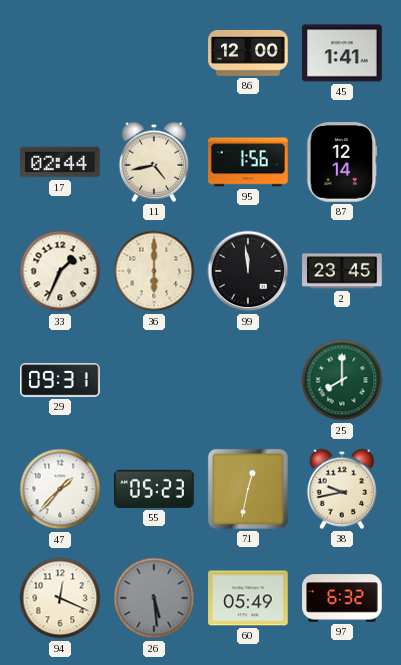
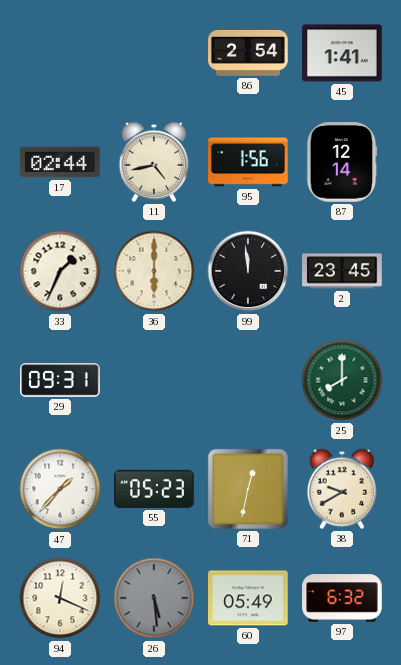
86: 12:00 -> 2:54
38: 9:43 -> 9:40
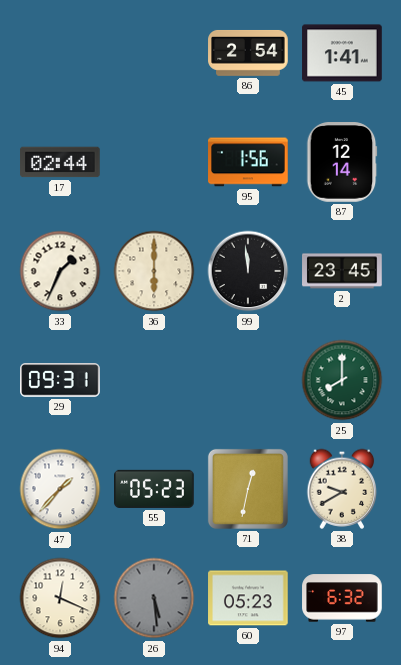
11: 4:43 -> none
60: 05:49 -> 05:23
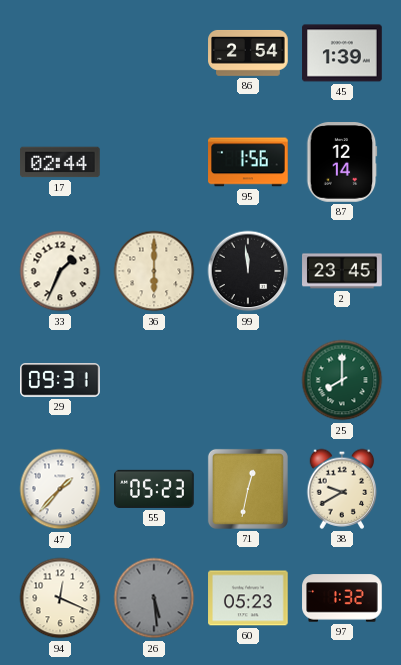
45: 1:41 -> 1:39
97: 6:32 -> 1:32
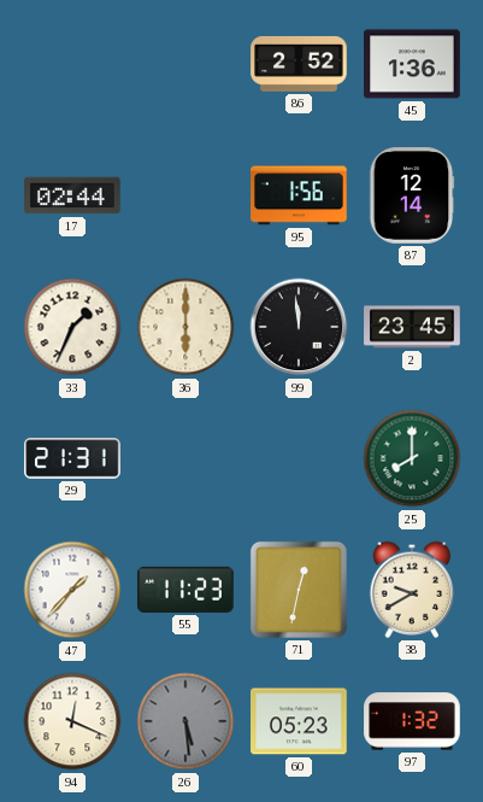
86: 2:54 -> 2:52
45: 1:39 -> 1:36
29: 09:31 -> 21:31
55: 05:23 -> 11:23
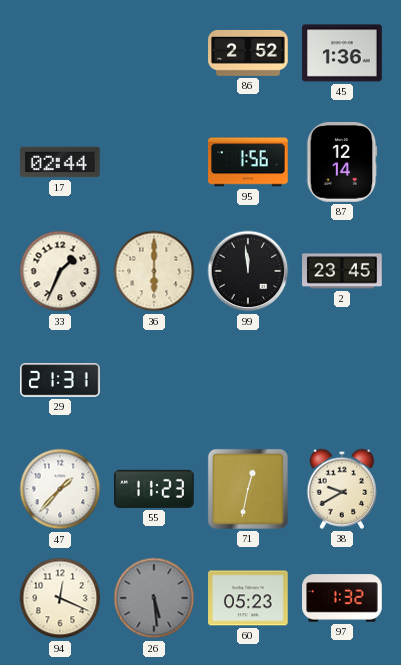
25: 8:00 -> none
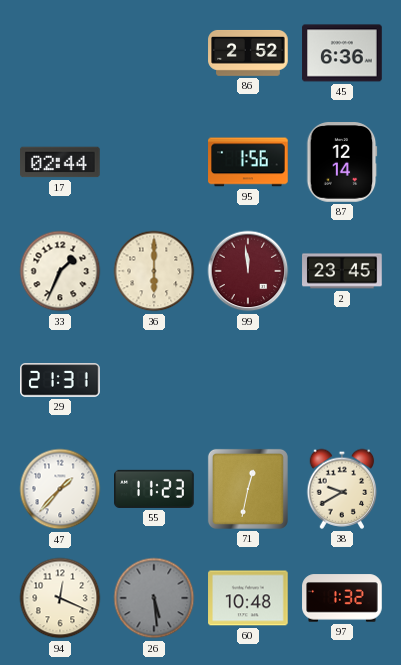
45: 1:36 -> 6:36
99 dial: black -> burgundy
60: 05:23 -> 10:48
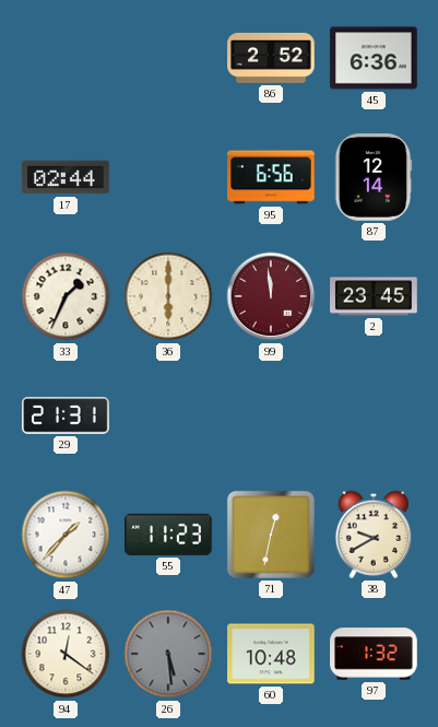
95: 1:56 -> 6:56
94: 12:19 -> 12:21
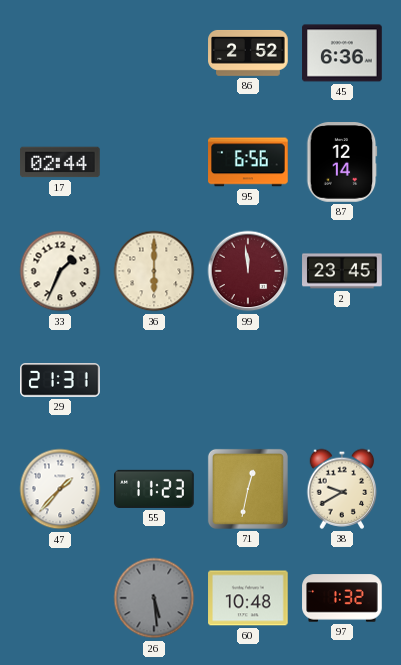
94: 12:21 -> none
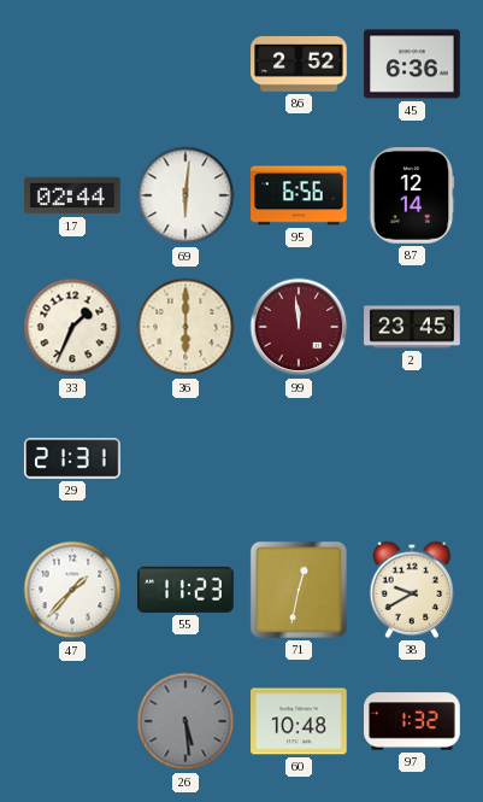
69: none -> 6:01
